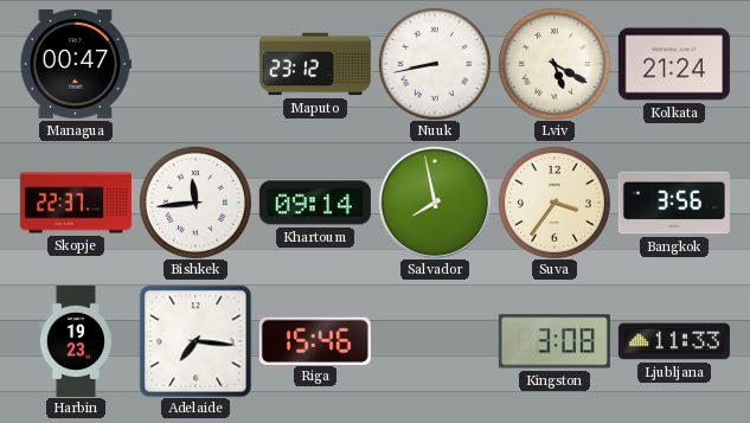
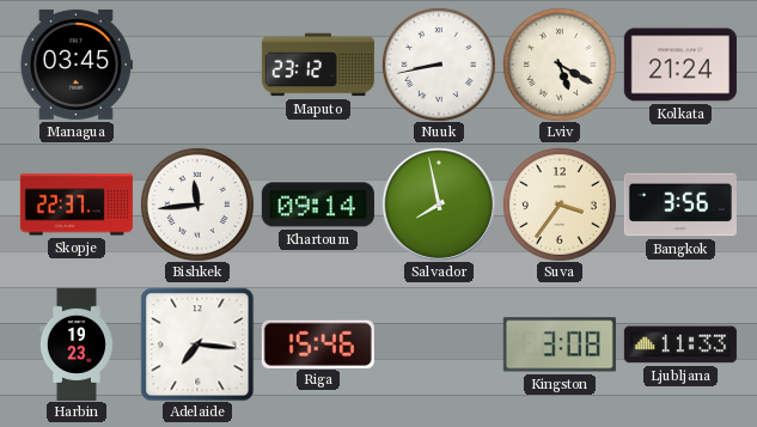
Managua: 00:47 -> 03:45
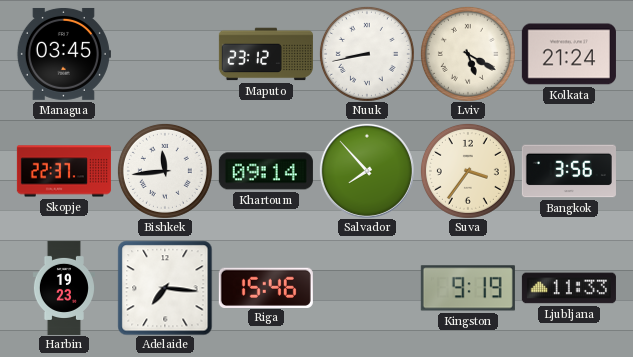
Salvador: 7:58 -> 7:53
Kingston: 3:08 -> 9:19
